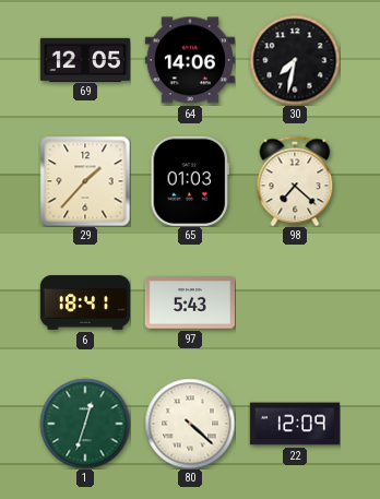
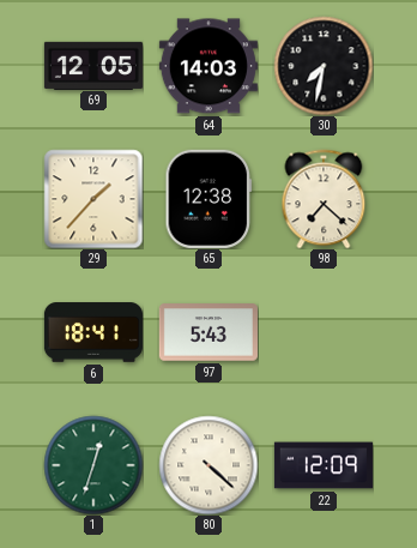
64: 14:06 -> 14:03
65: 01:03 -> 12:38
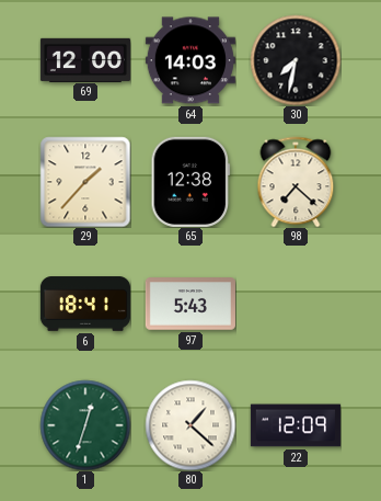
69: 12:05 -> 12:00
80: 4:22 -> 1:22
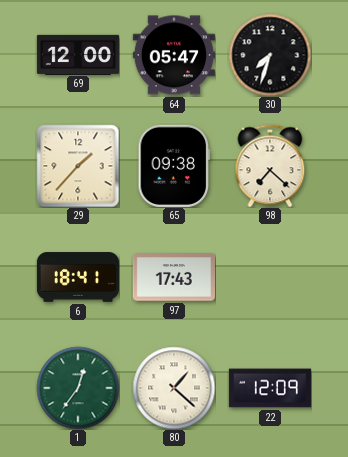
64: 14:03 -> 05:47
30: 7:32 -> 7:33
65: 12:38 -> 09:38
97: 5:43 -> 17:43
1: 12:33 -> 12:36
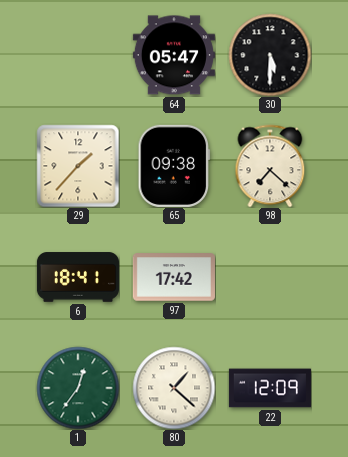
69: 12:00 -> none
30: 7:33 -> 5:30
97: 17:43 -> 17:42
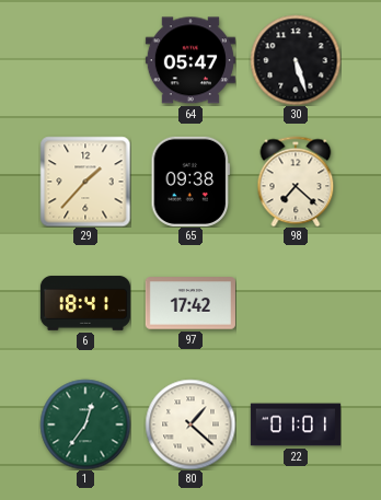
30: 5:30 -> 5:27
22: 12:09 -> 01:01
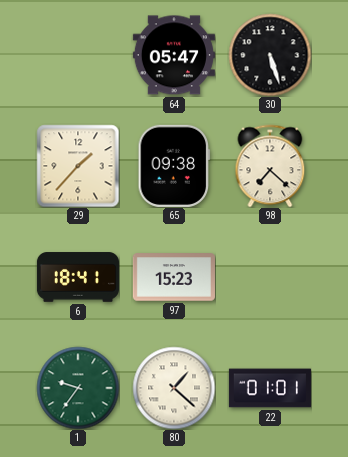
97: 17:42 -> 15:23
1: 12:36 -> 9:36
